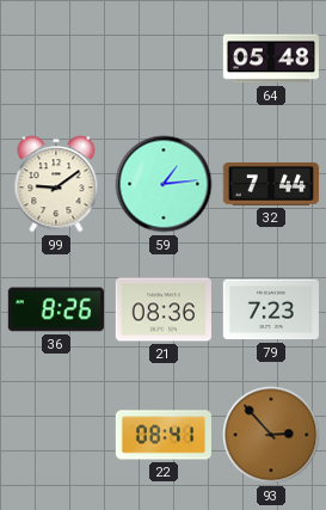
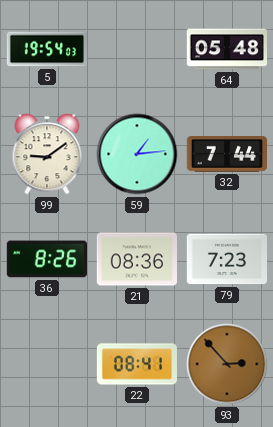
5: none -> 19:54
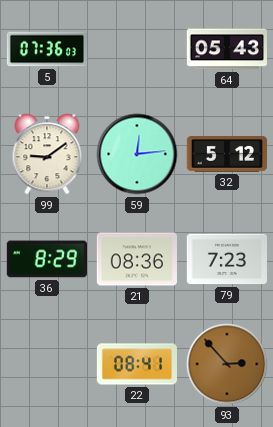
5: 19:54 -> 07:36
64: 05:48 -> 05:43
59: 1:14 -> 12:14
32: 7:44 -> 5:12
36: 8:26 -> 8:29
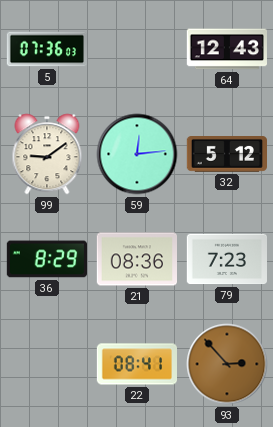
64: 05:43 -> 12:43
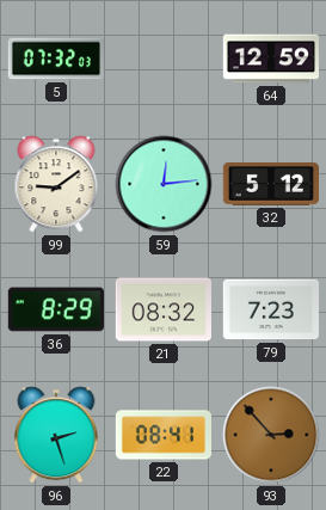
5: 07:36 -> 07:32
64: 12:43 -> 12:59
21: 08:36 -> 08:32
96: none -> 2:27
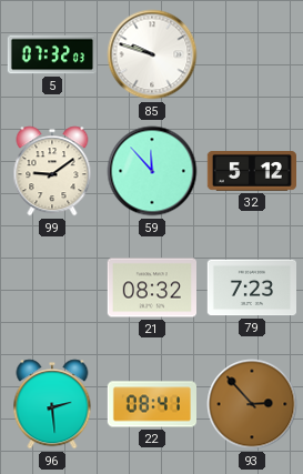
85: none -> 9:48
64: 12:59 -> none
59: 12:14 -> 11:53
36: 8:29 -> none
96: 2:27 -> 2:29
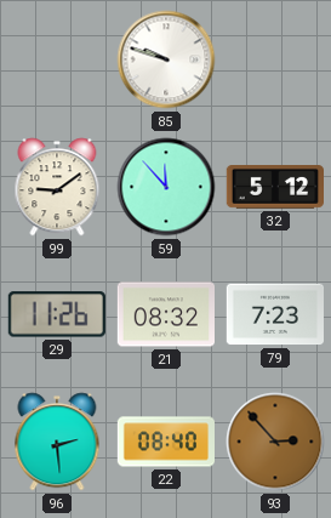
5: 07:32 -> none
29: none -> 11:26
22: 08:41 -> 08:40
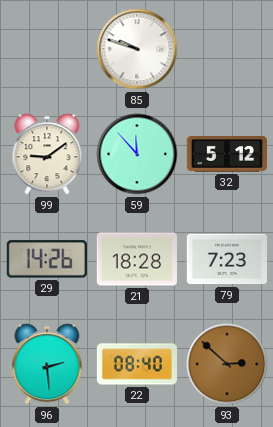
29: 11:26 -> 14:26
21: 08:32 -> 18:28
93: 2:53 -> 2:52
